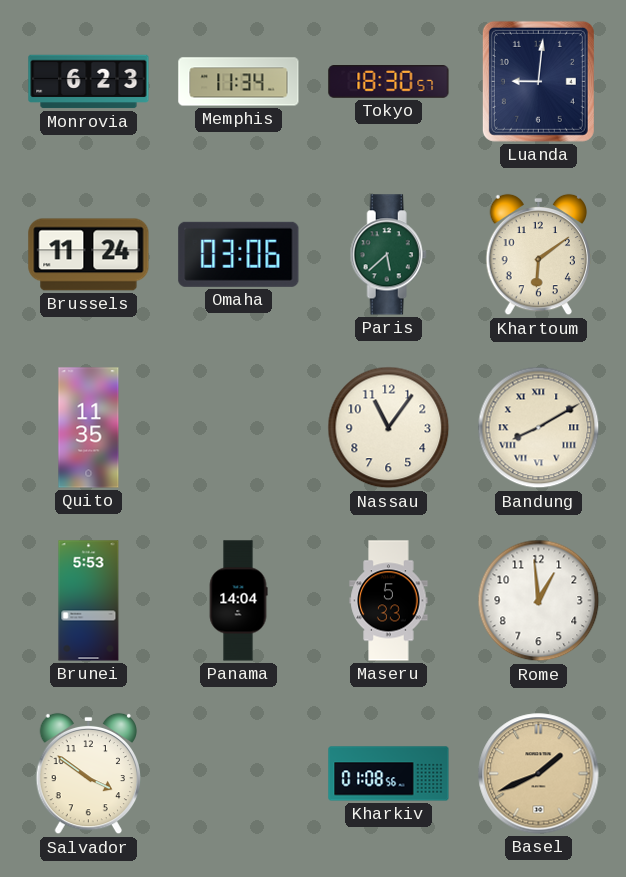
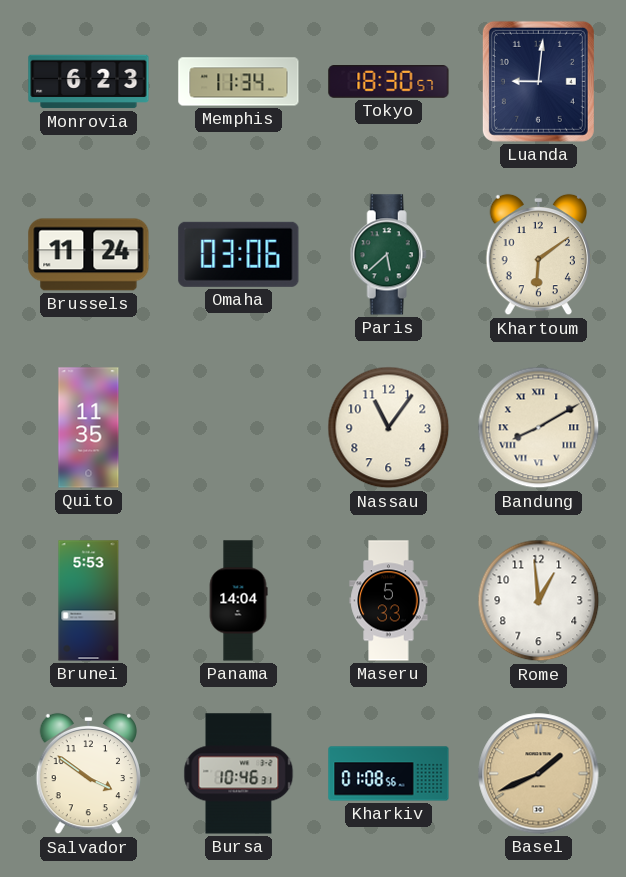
Bursa: none -> 10:46
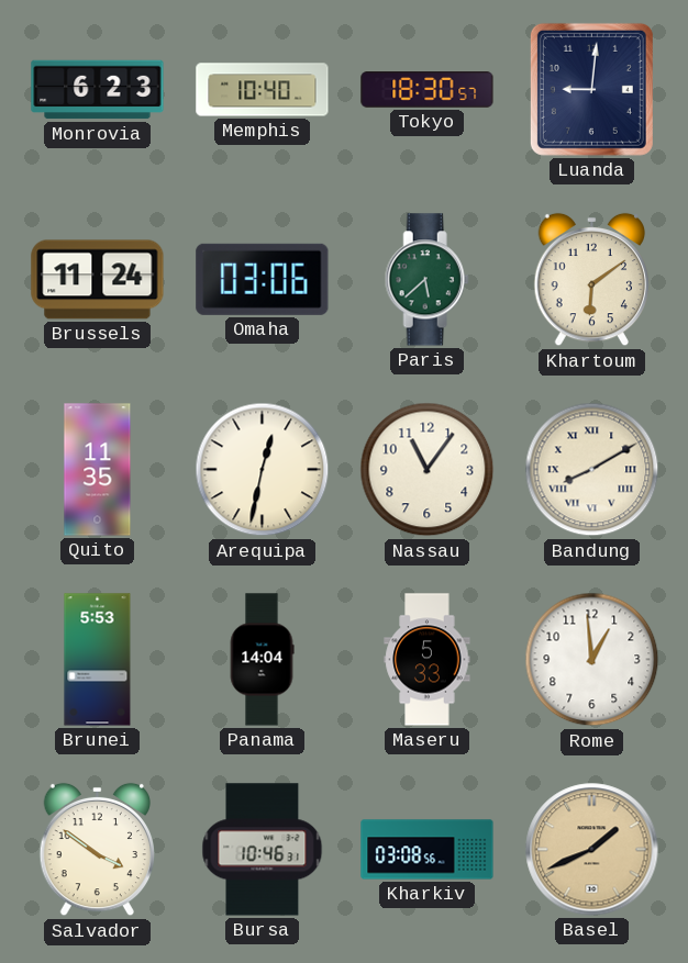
Memphis: 11:34 -> 10:40
Arequipa: none -> 12:32
Kharkiv: 01:08 -> 03:08
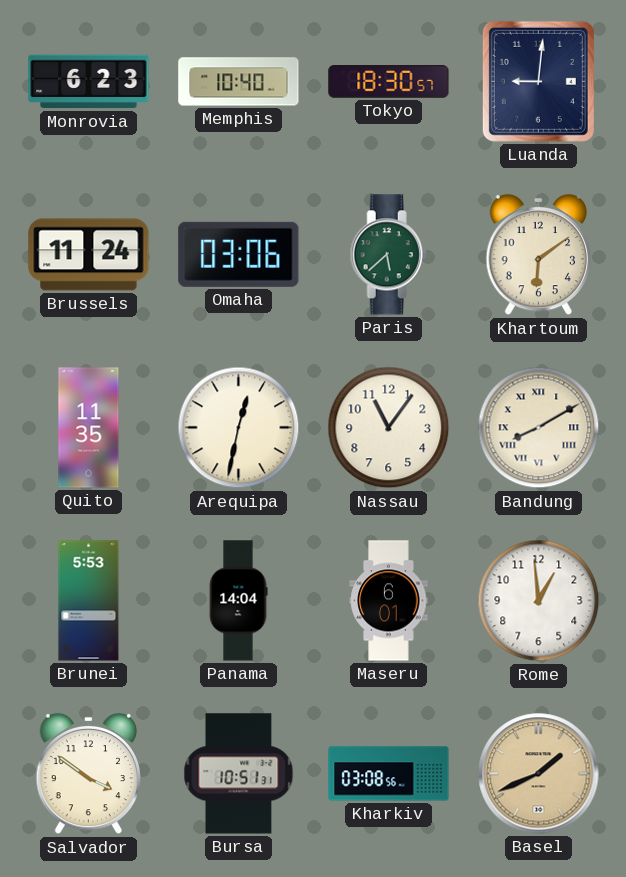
Maseru: 5:33 -> 6:01
Bursa: 10:46 -> 10:51
